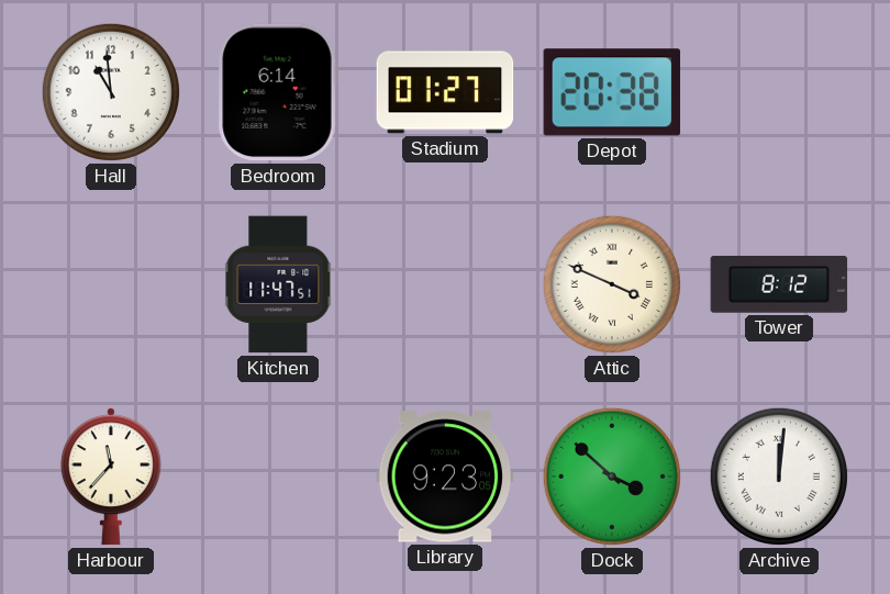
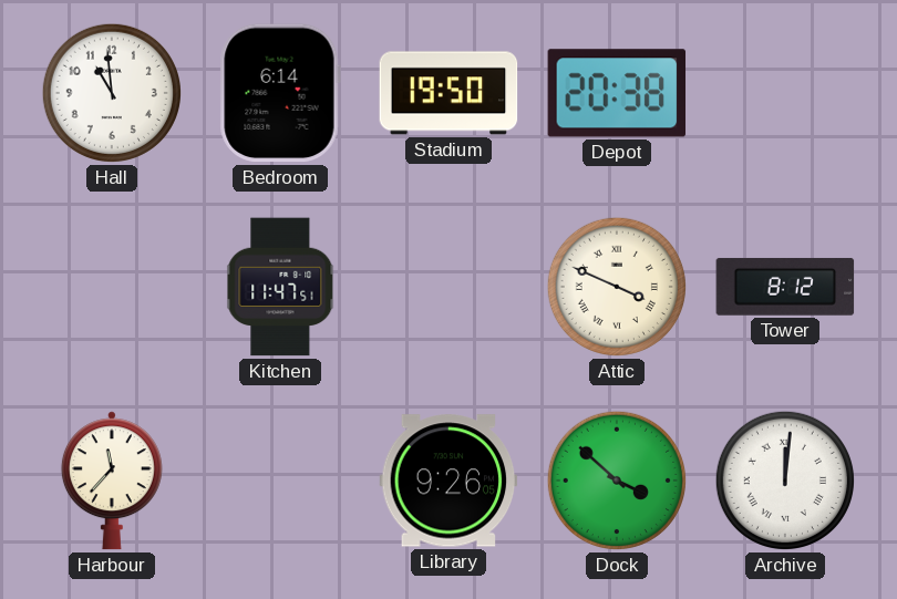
Stadium: 01:27 -> 19:50
Library: 9:23 -> 9:26
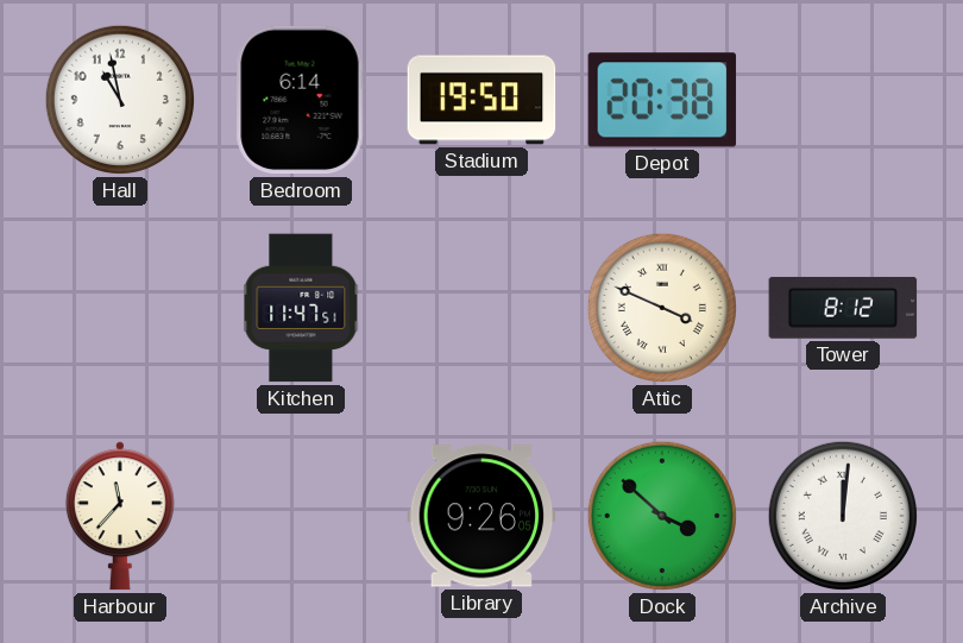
Hall: 10:59 -> 10:58
